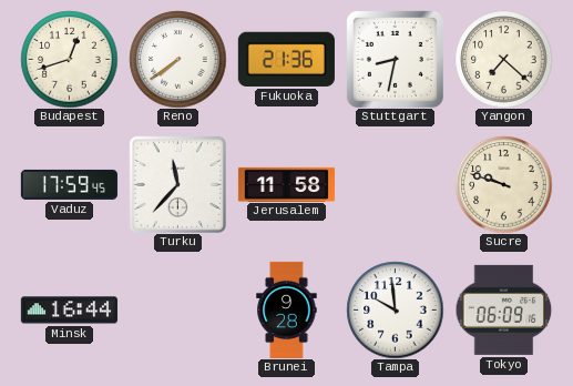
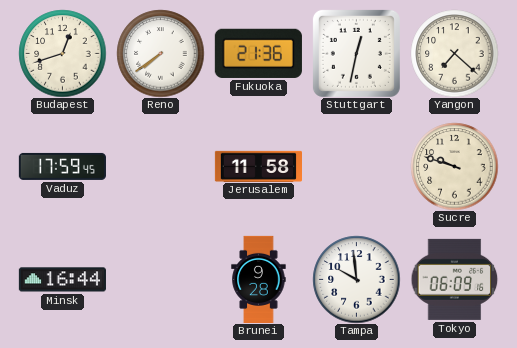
Stuttgart: 8:32 -> 12:32
Turku: 11:37 -> none
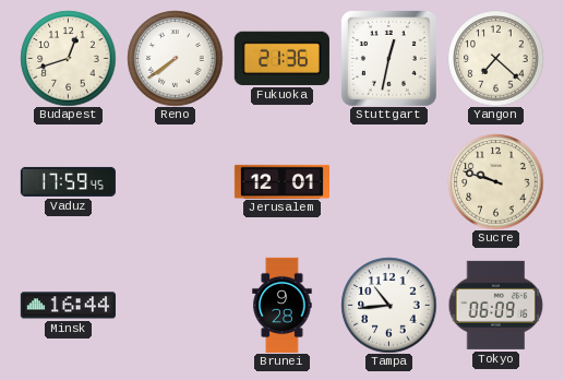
Jerusalem: 11:58 -> 12:01
Tampa: 9:59 -> 10:44
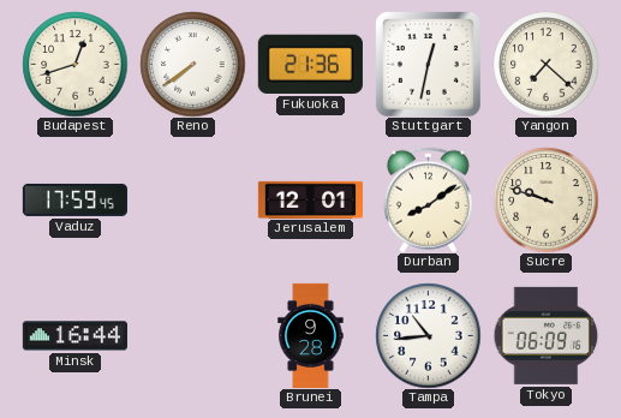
Durban: none -> 8:09
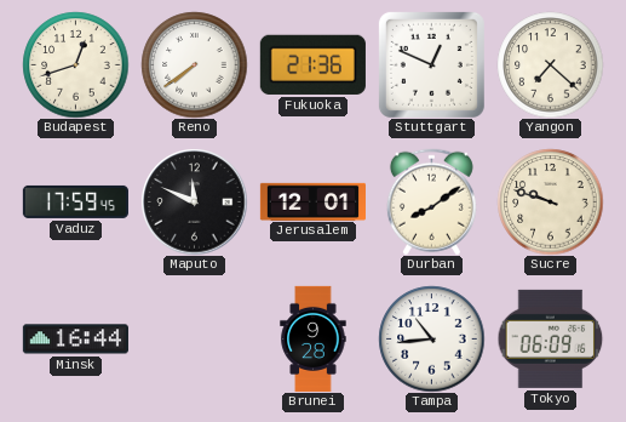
Stuttgart: 12:32 -> 12:49
Maputo: none -> 11:49
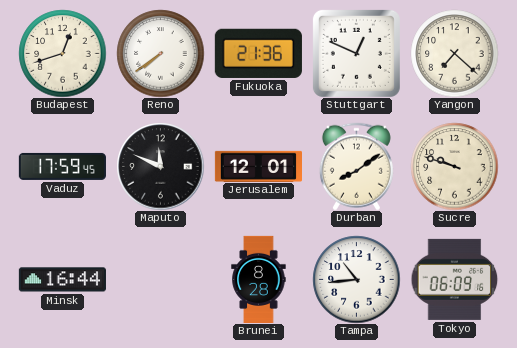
Brunei: 9:28 -> 8:28
